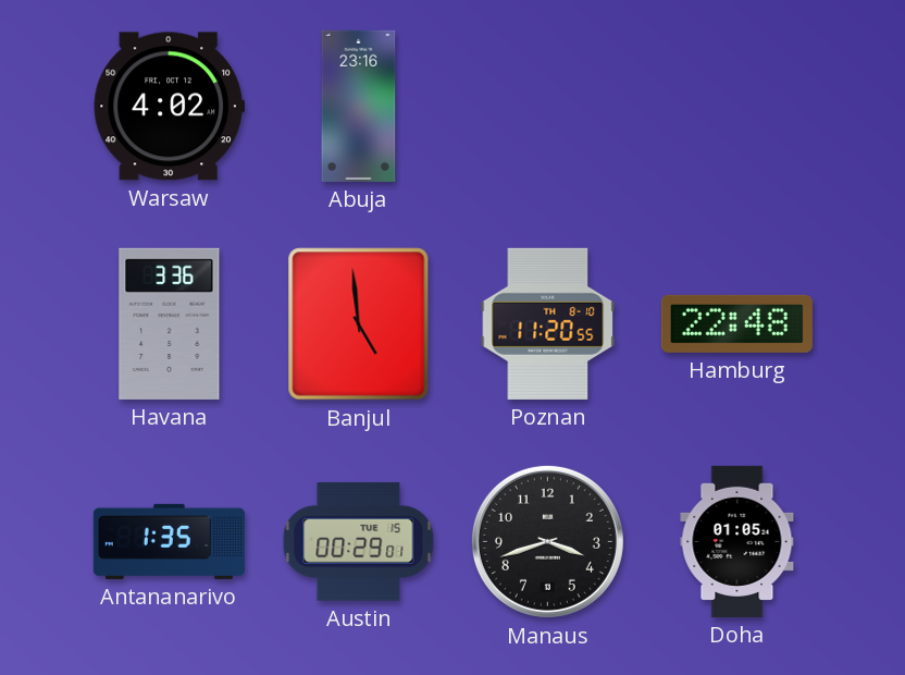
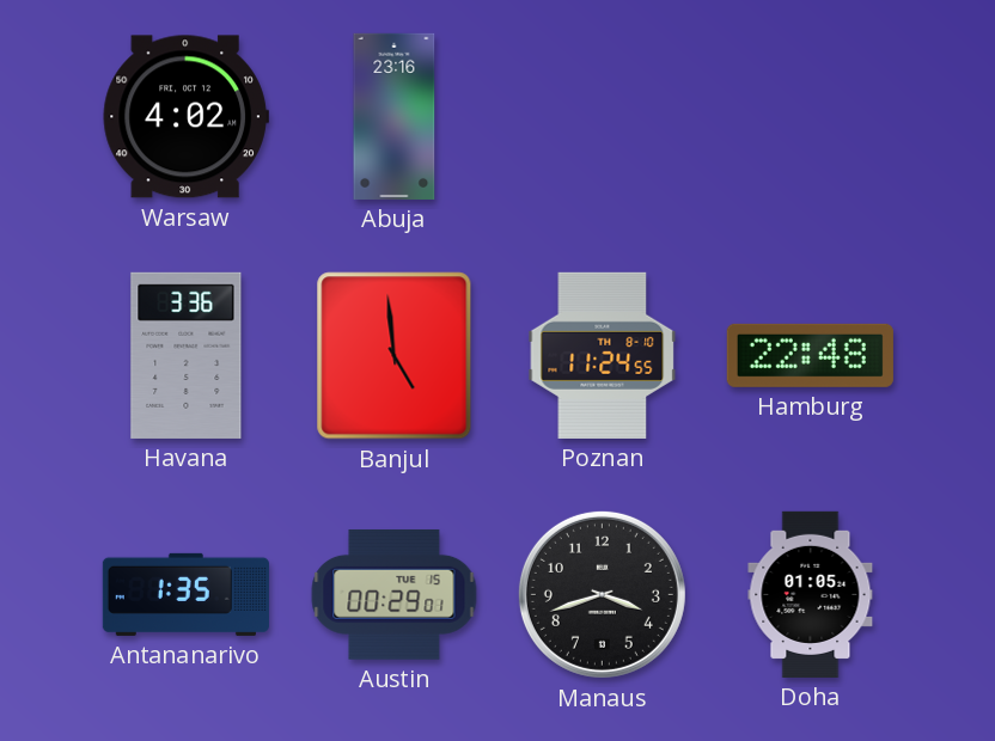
Poznan: 11:20 -> 11:24
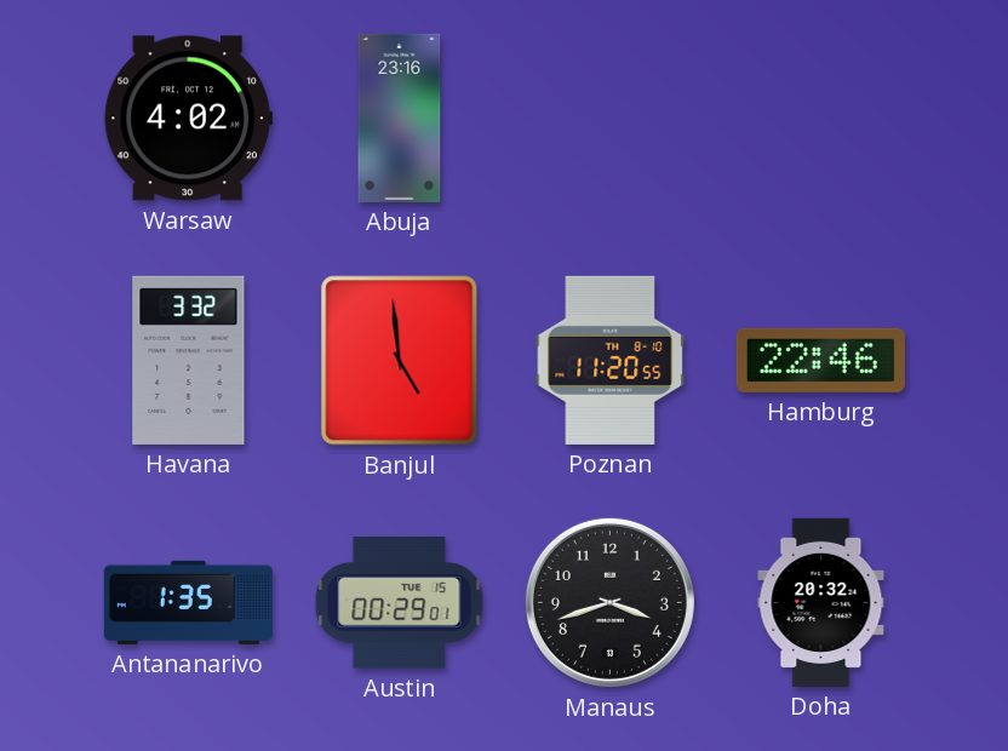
Havana: 3:36 -> 3:32
Poznan: 11:24 -> 11:20
Hamburg: 22:48 -> 22:46
Doha: 01:05 -> 20:32
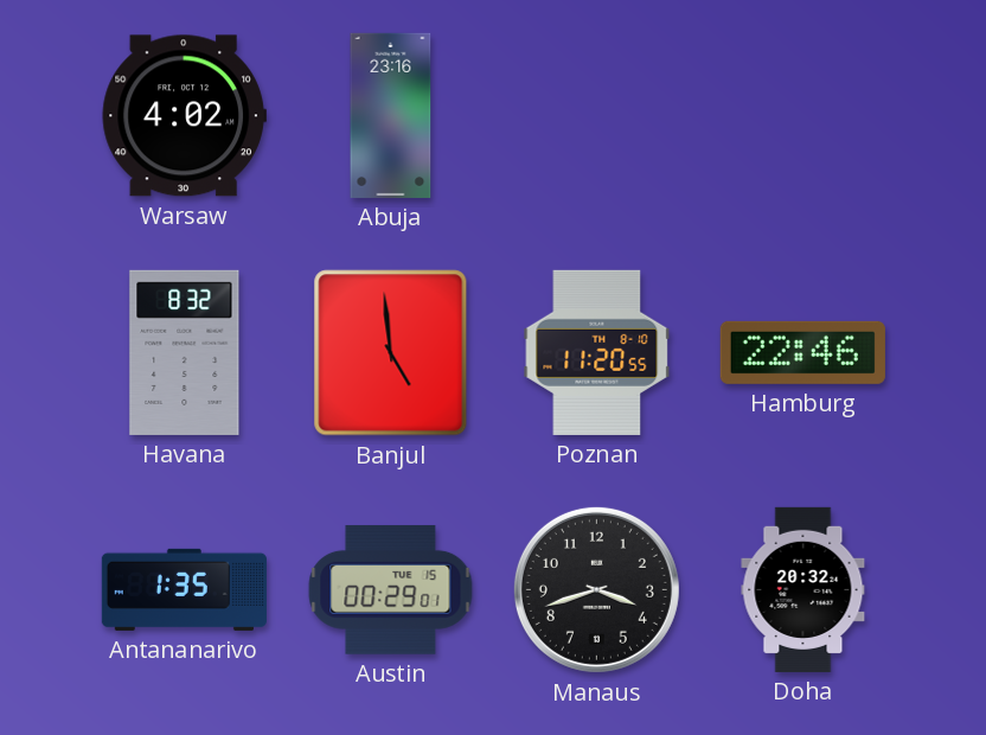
Havana: 3:32 -> 8:32
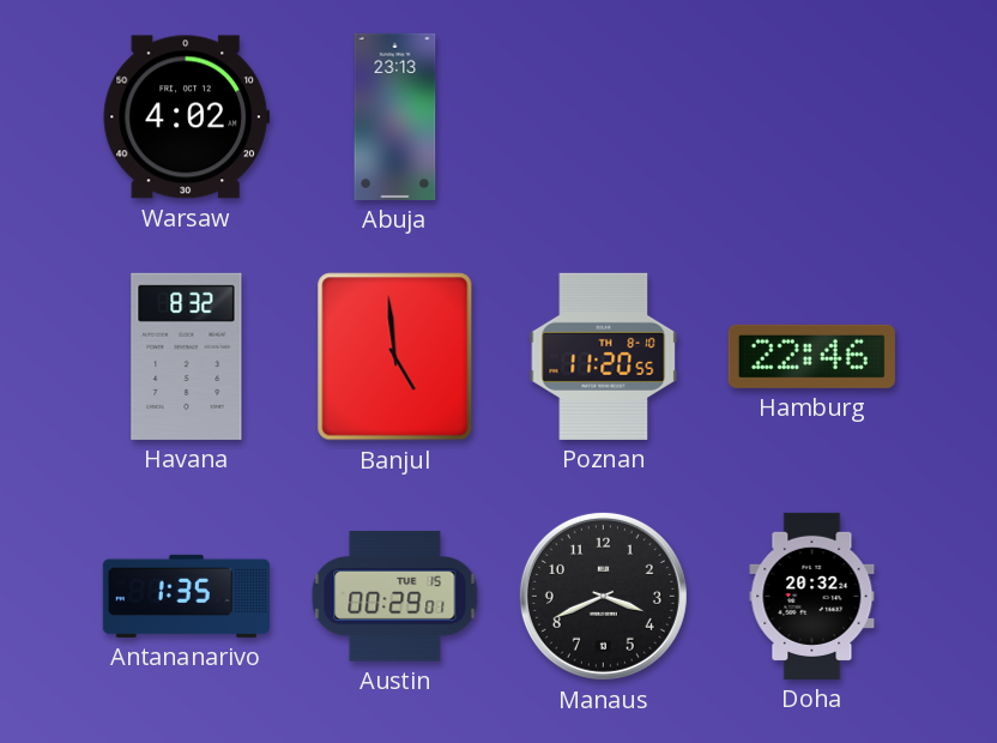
Abuja: 23:16 -> 23:13
Manaus: 3:42 -> 3:41
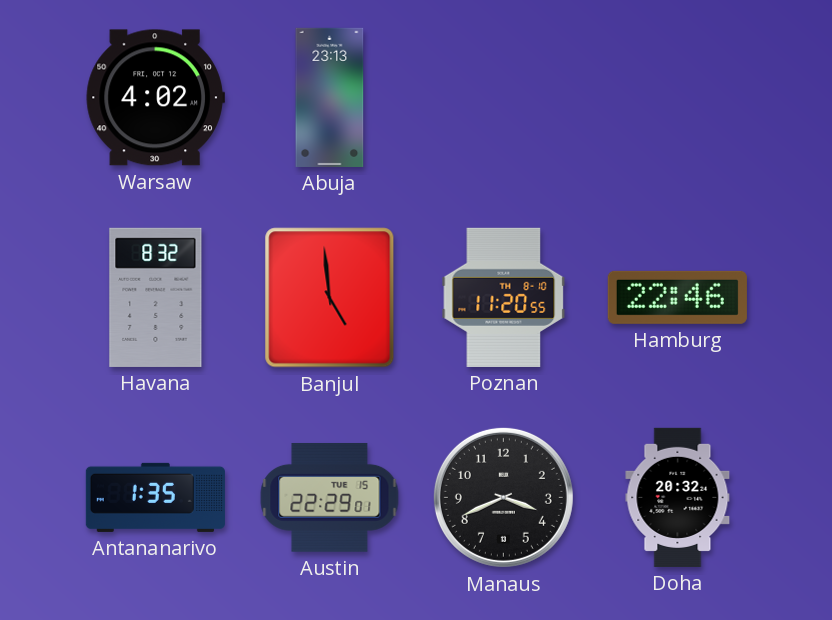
Austin: 00:29 -> 22:29
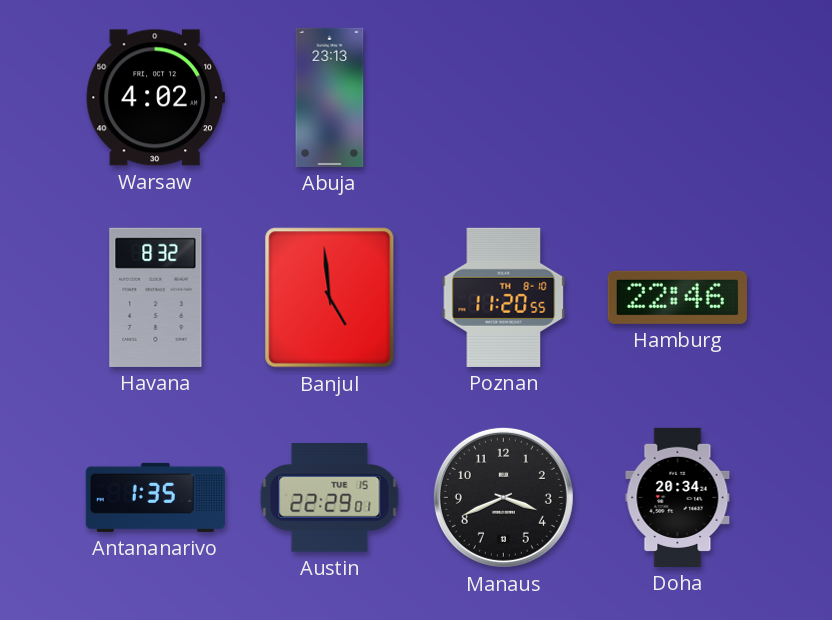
Doha: 20:32 -> 20:34
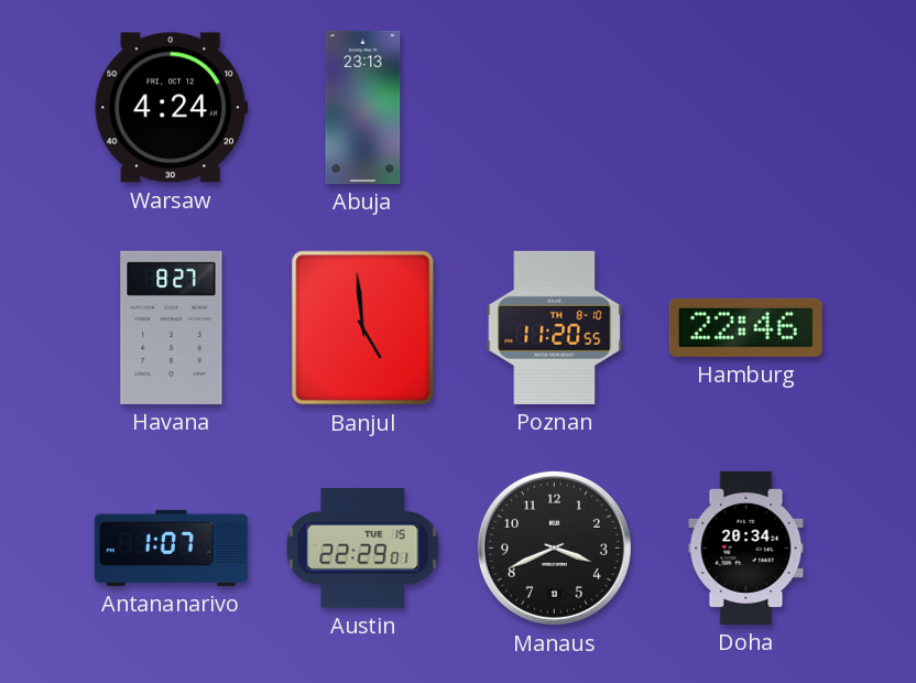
Warsaw: 4:02 -> 4:24
Havana: 8:32 -> 8:27
Antananarivo: 1:35 -> 1:07
